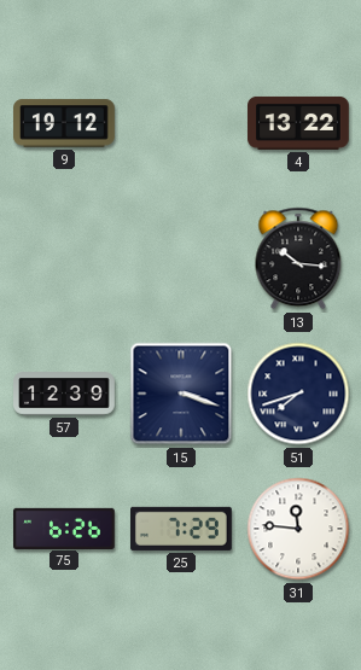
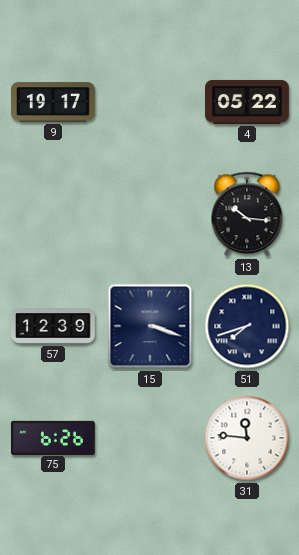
9: 19:12 -> 19:17
4: 13:22 -> 05:22
25: 7:29 -> none
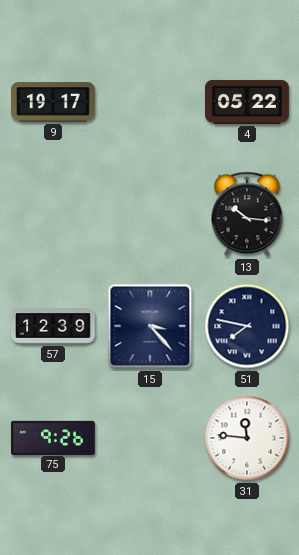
15: 3:18 -> 3:23
51: 7:42 -> 7:47
75: 6:26 -> 9:26
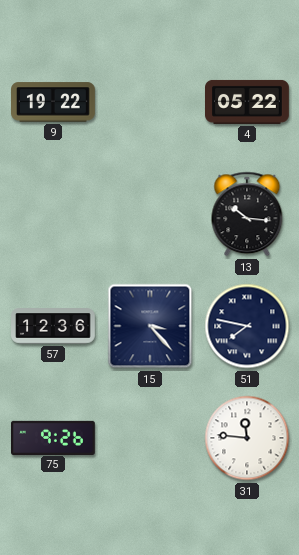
9: 19:17 -> 19:22
57: 12:39 -> 12:36
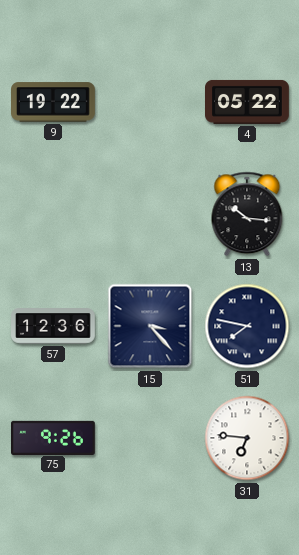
31: 11:46 -> 6:46
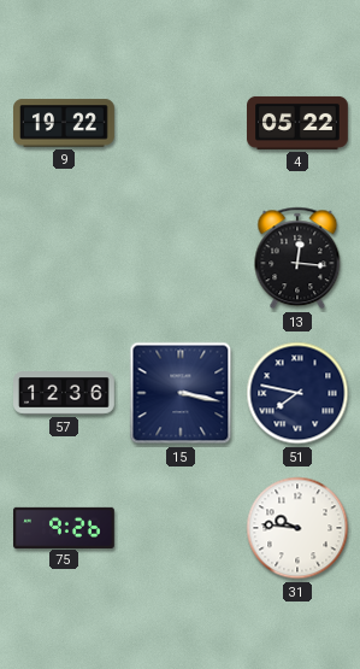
13: 10:16 -> 12:16
15: 3:23 -> 3:17
31: 6:46 -> 9:46
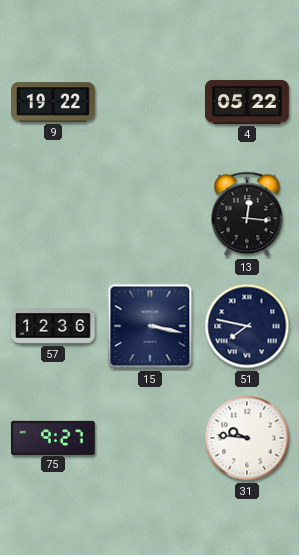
75: 9:26 -> 9:27
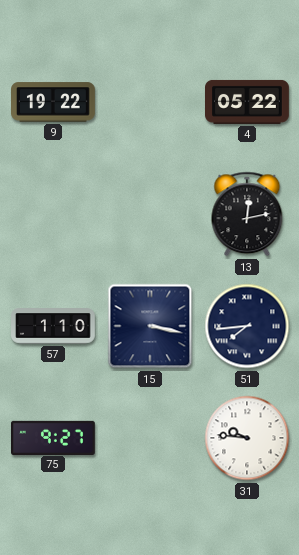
13: 12:16 -> 12:13
57: 12:36 -> 1:10
51: 7:47 -> 7:44
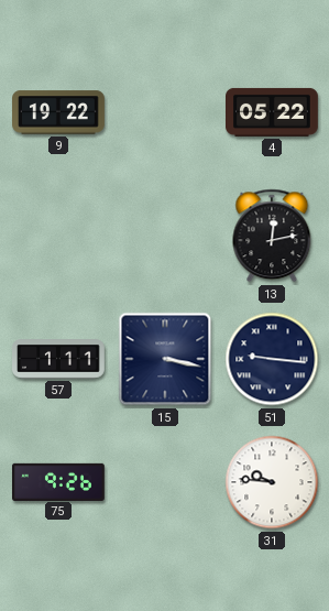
57: 1:10 -> 1:11
51: 7:44 -> 9:16
75: 9:27 -> 9:26
